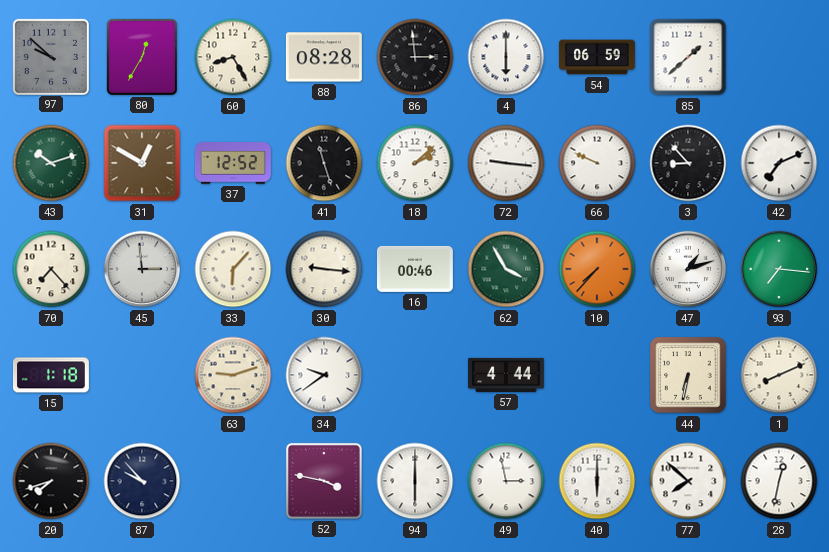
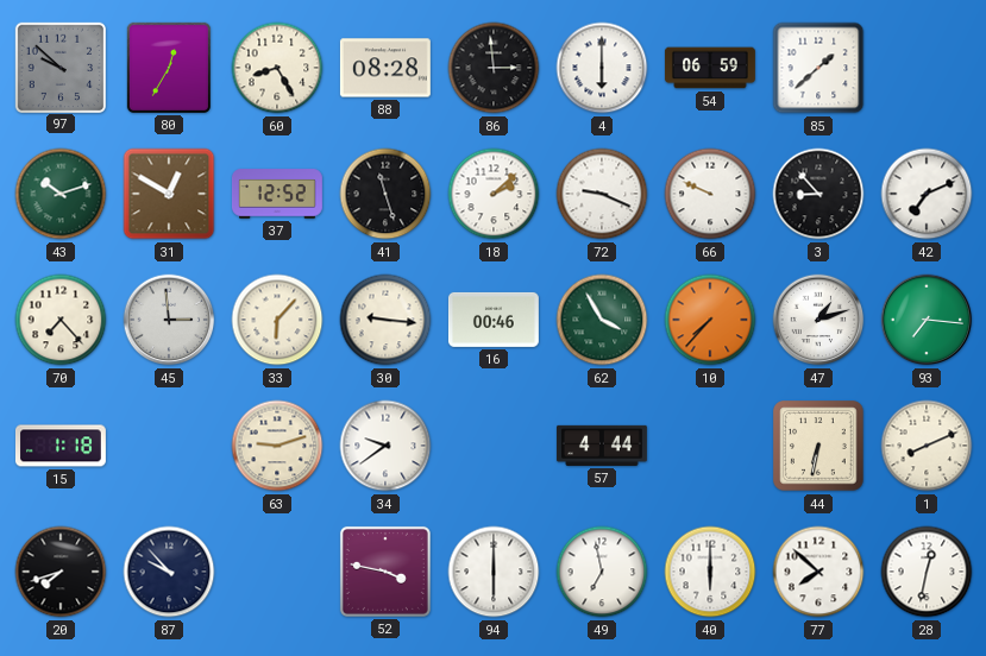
72: 9:16 -> 9:19
49: 2:58 -> 6:58
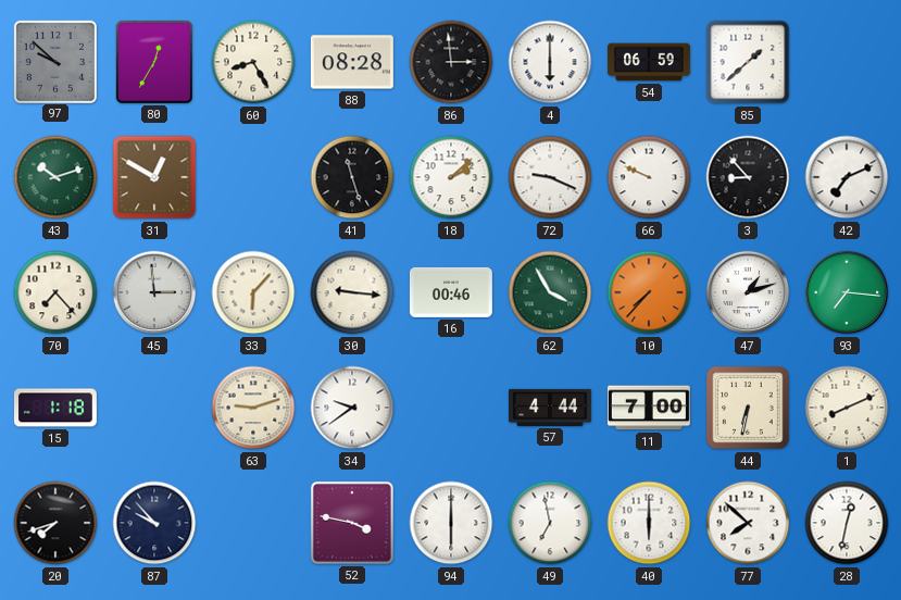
37: 12:52 -> none
11: none -> 7:00
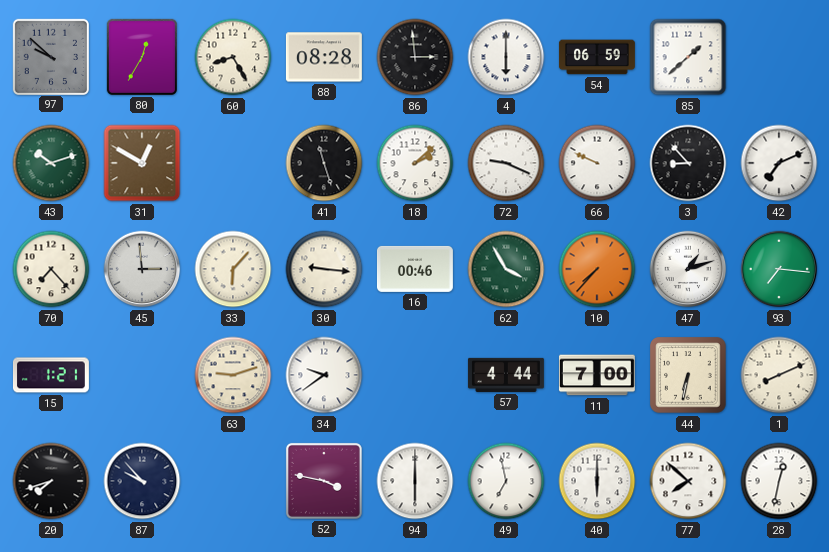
15: 1:18 -> 1:21
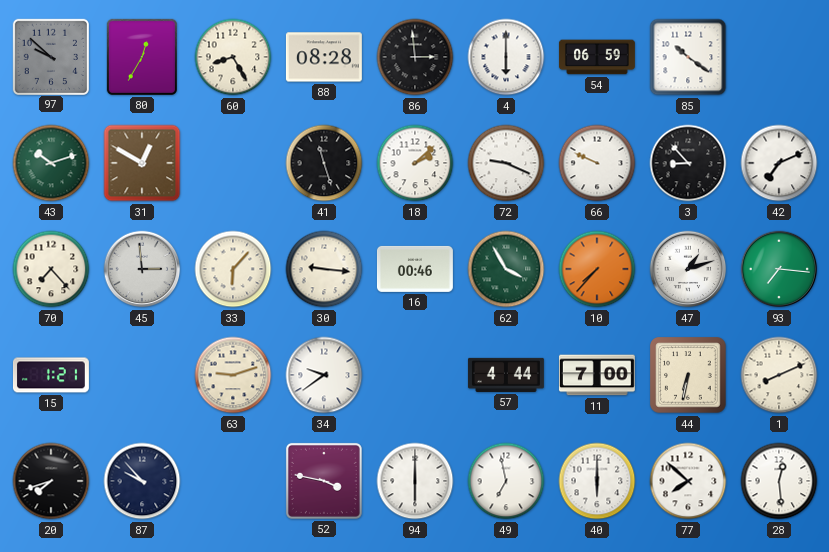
85: 1:38 -> 10:21
28: 12:32 -> 12:29
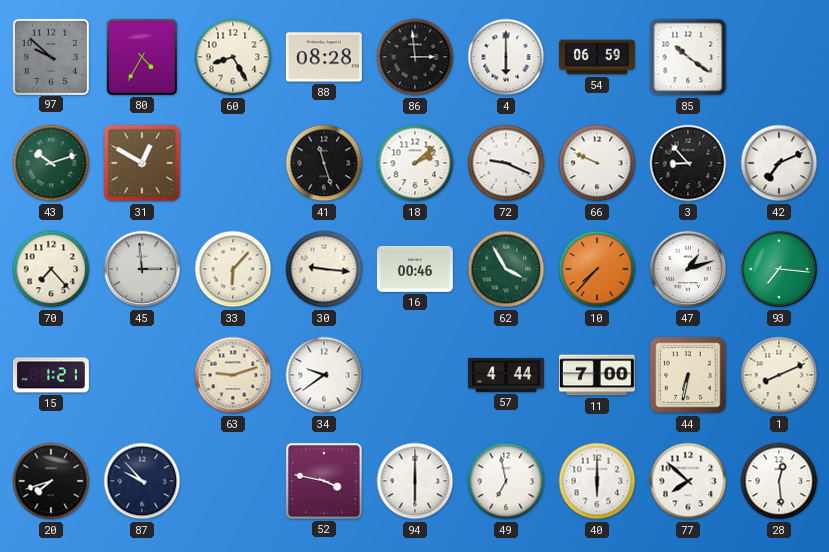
80: 12:35 -> 4:35
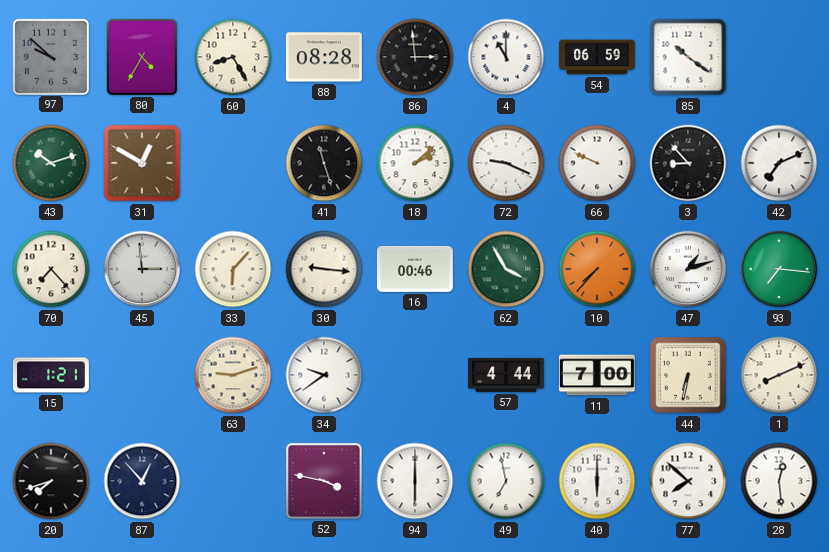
4: 6:00 -> 11:00
87: 9:53 -> 12:53
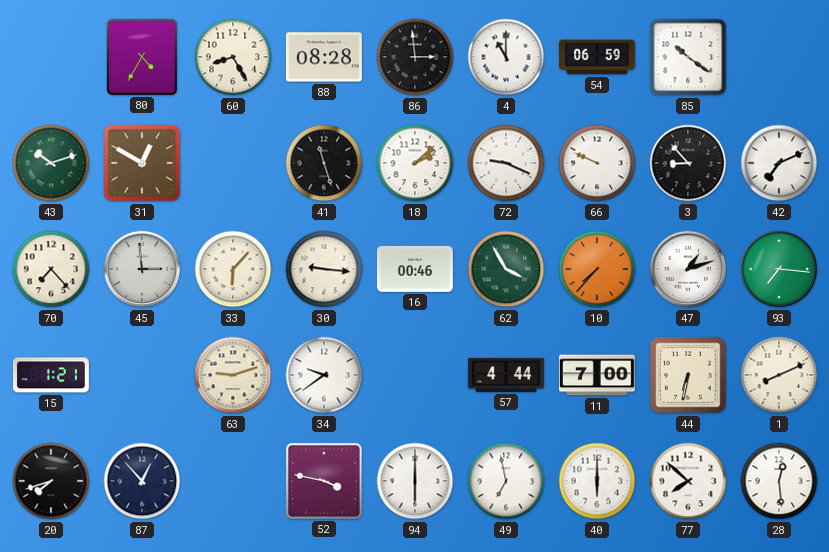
97: 9:52 -> none
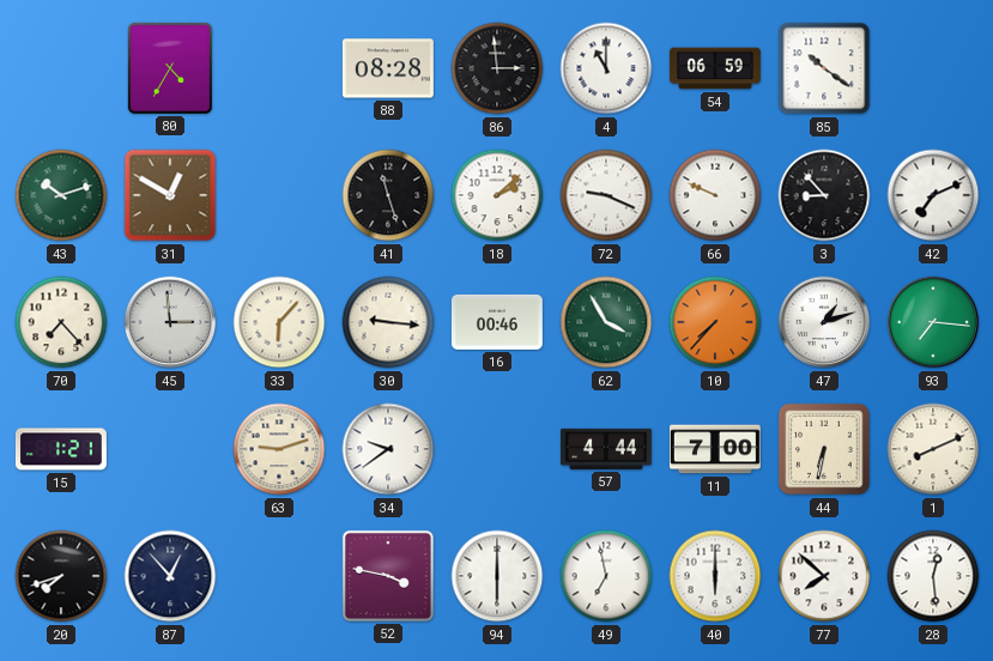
60: 8:25 -> none
